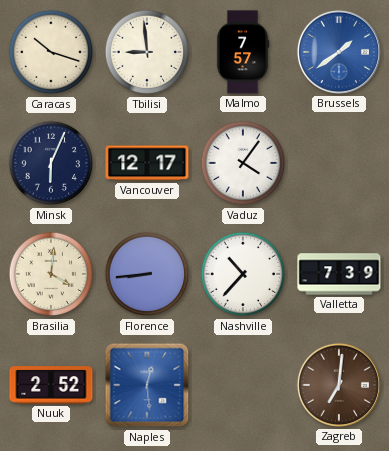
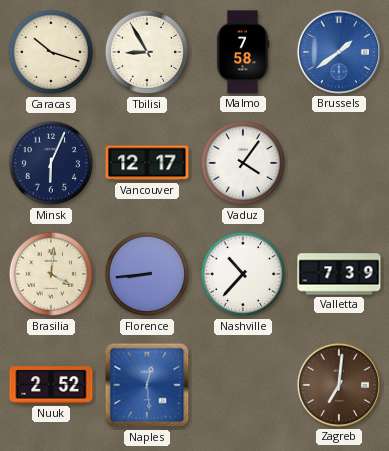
Tbilisi: 8:59 -> 8:55
Malmo: 7:57 -> 7:58
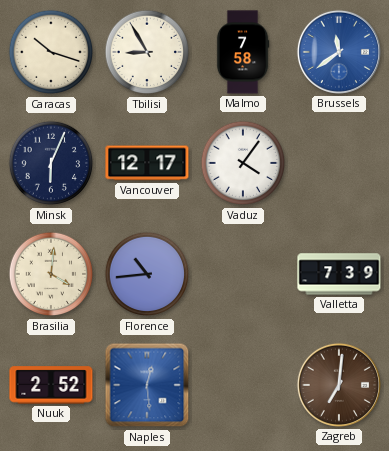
Brussels: 1:39 -> 11:39
Florence: 8:44 -> 10:44
Nashville: 10:37 -> none
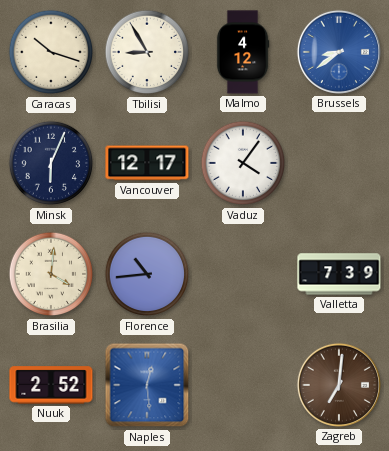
Malmo: 7:58 -> 4:12
Brussels: 11:39 -> 8:39
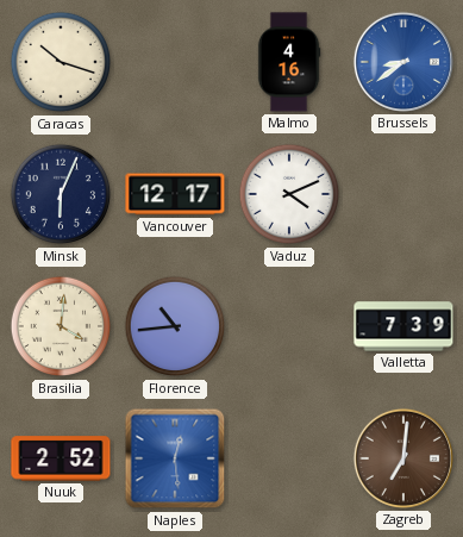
Tbilisi: 8:55 -> none
Malmo: 4:12 -> 4:16
Vaduz: 4:06 -> 4:11
